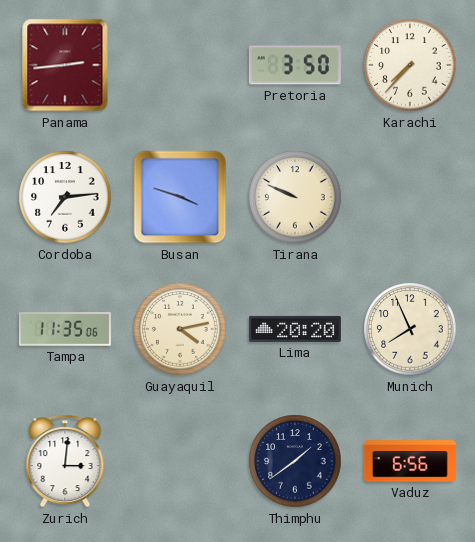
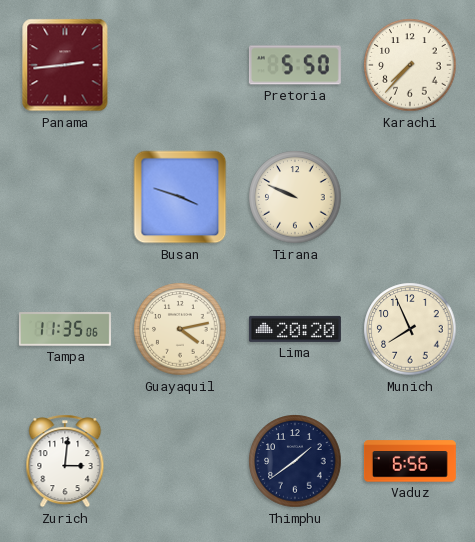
Pretoria: 3:50 -> 5:50
Cordoba: 7:14 -> none
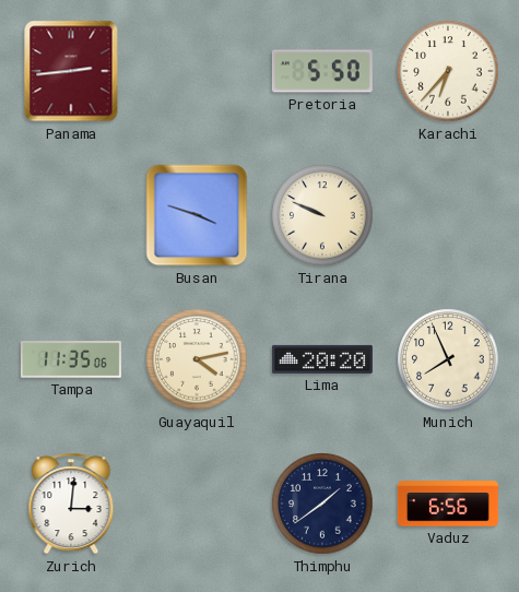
Karachi: 7:37 -> 6:37
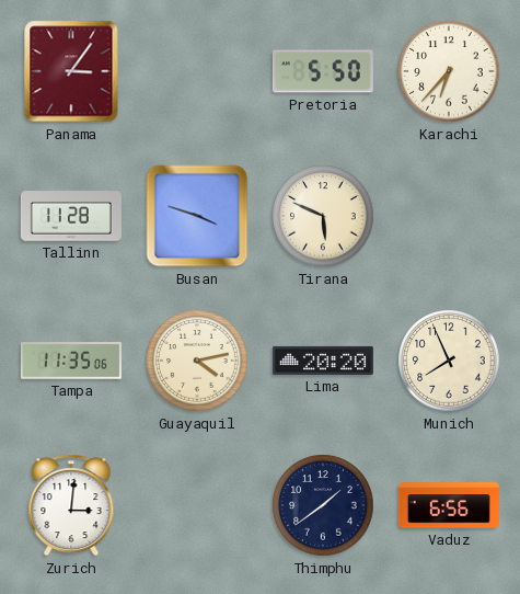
Panama: 2:44 -> 3:06
Tallinn: none -> 11:28
Tirana: 9:49 -> 5:49
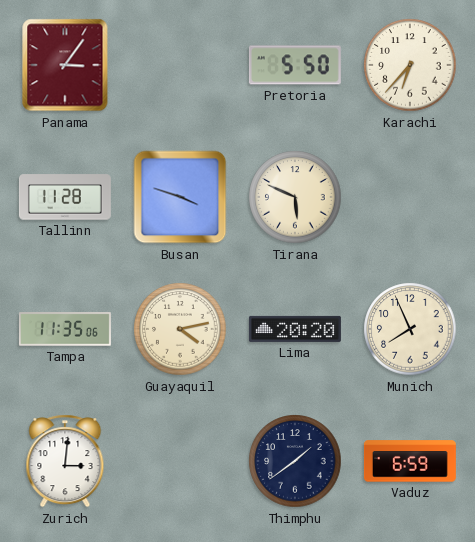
Vaduz: 6:56 -> 6:59
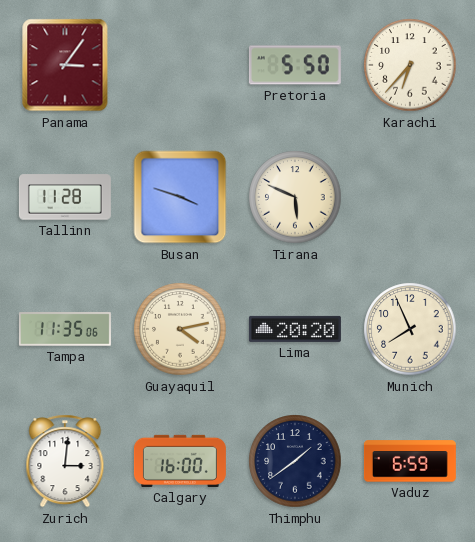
Calgary: none -> 16:00
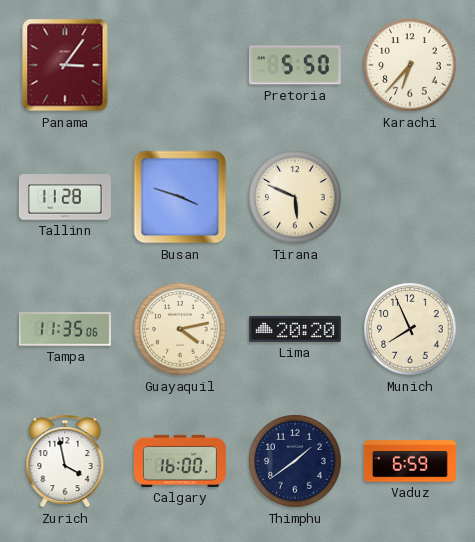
Zurich: 3:01 -> 3:58
